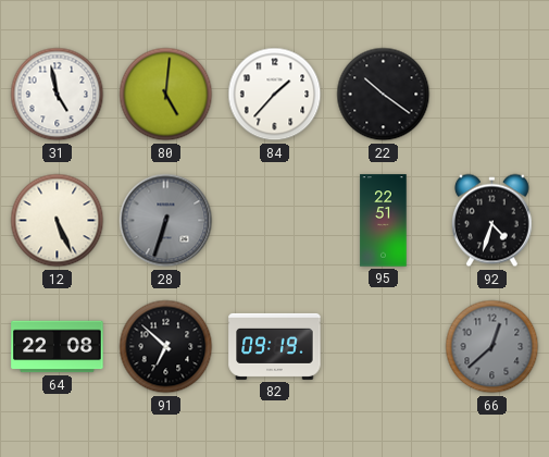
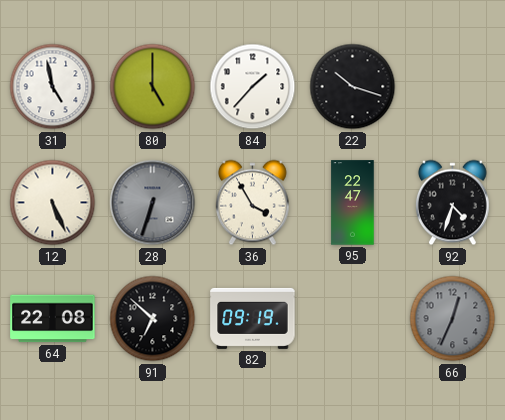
80: 5:01 -> 5:00
22: 10:21 -> 10:18
36: none -> 3:55
95: 22:51 -> 22:47
66: 12:38 -> 12:34
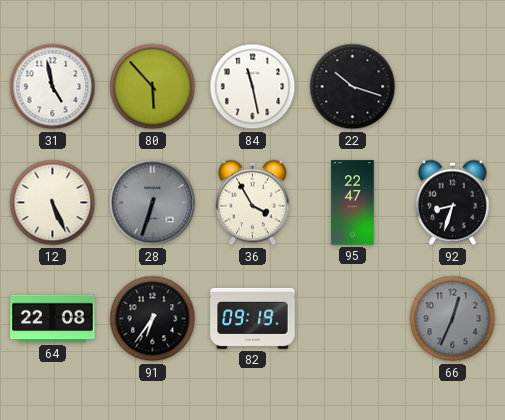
80: 5:00 -> 5:53
84: 1:37 -> 11:28
92: 4:33 -> 8:33
91: 6:52 -> 6:36
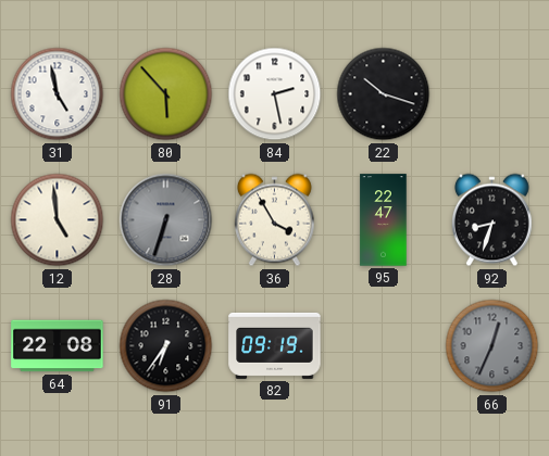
84: 11:28 -> 2:28
12: 5:26 -> 4:59
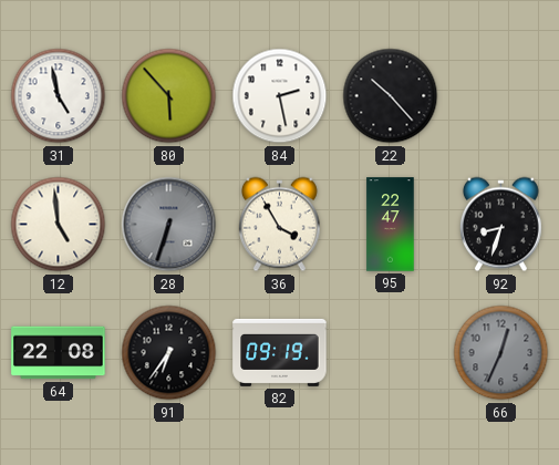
22: 10:18 -> 10:23
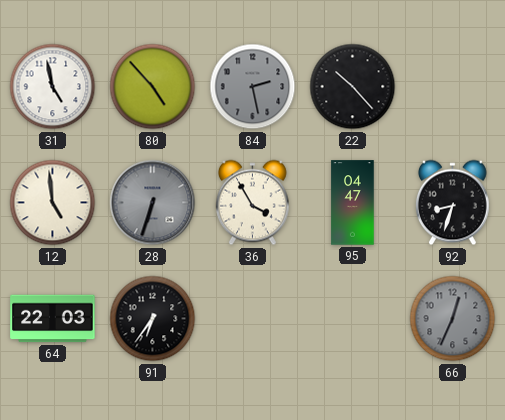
80: 5:53 -> 4:53
84 dial: white -> grey
95: 22:47 -> 04:47
64: 22:08 -> 22:03
82: 09:19 -> none
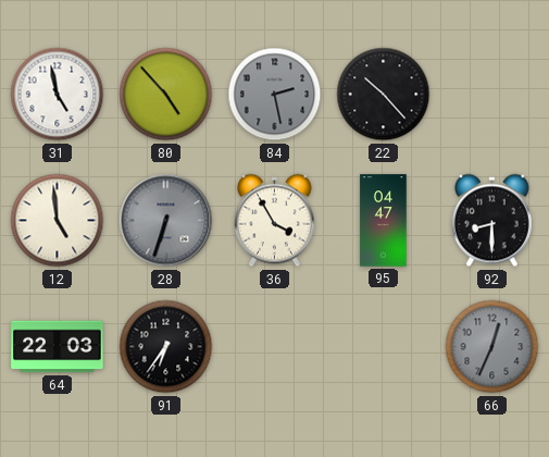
92: 8:33 -> 8:30
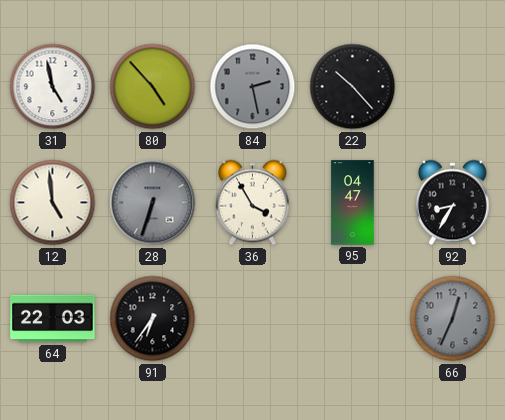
92: 8:30 -> 8:35
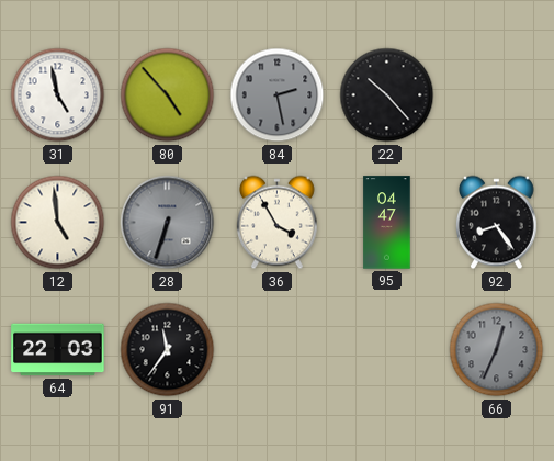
92: 8:35 -> 8:24
91: 6:36 -> 11:36
